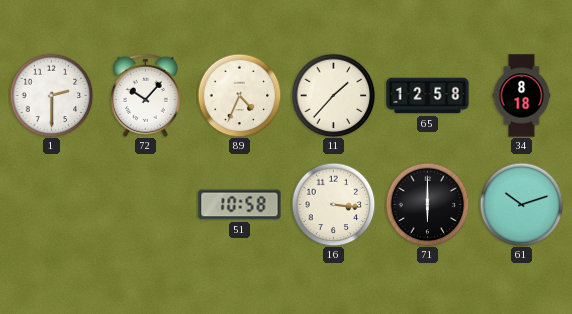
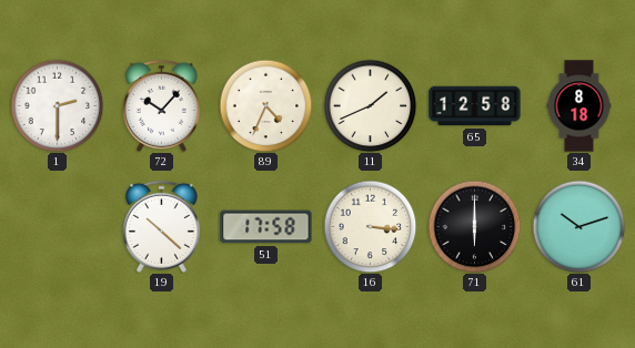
11: 1:37 -> 1:41
19: none -> 10:22
51: 10:58 -> 17:58
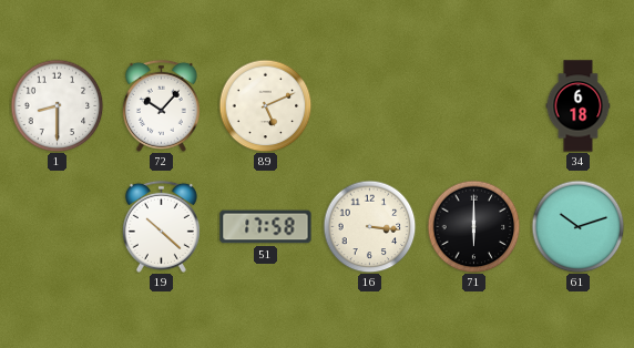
1: 2:30 -> 8:30
89: 4:34 -> 5:11
11: 1:41 -> none
65: 12:58 -> none
34: 8:18 -> 6:18
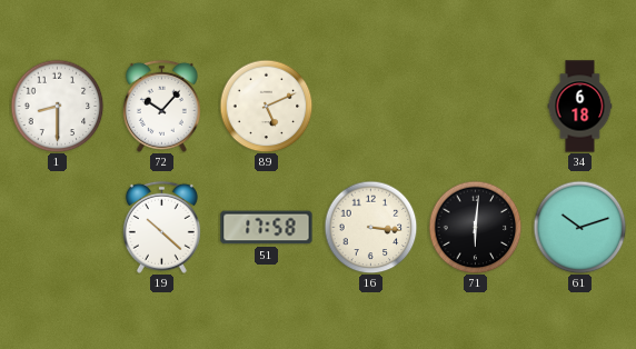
71: 6:00 -> 6:01
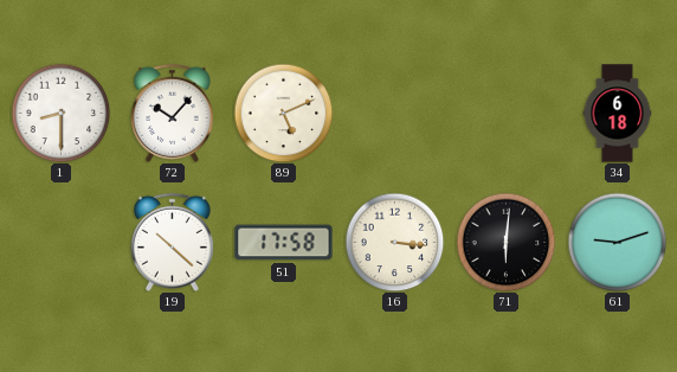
61: 10:12 -> 9:12
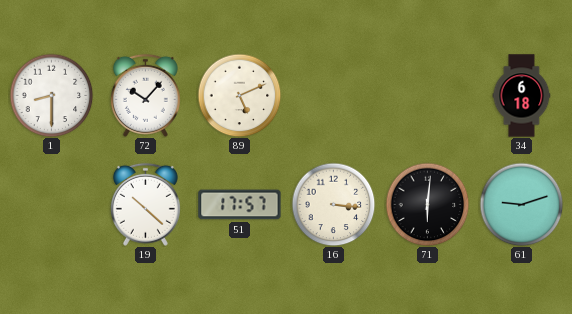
51: 17:58 -> 17:57
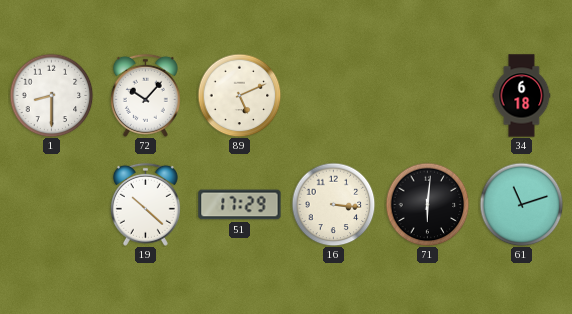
51: 17:57 -> 17:29
61: 9:12 -> 11:12
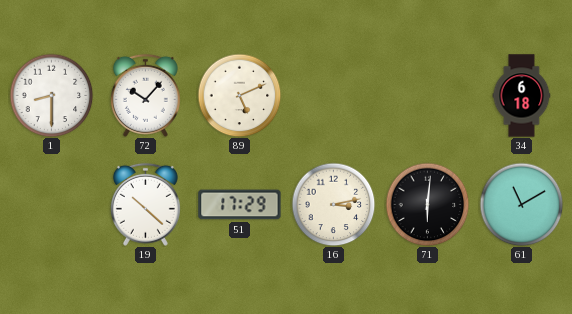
16: 3:16 -> 3:13
61: 11:12 -> 11:10
